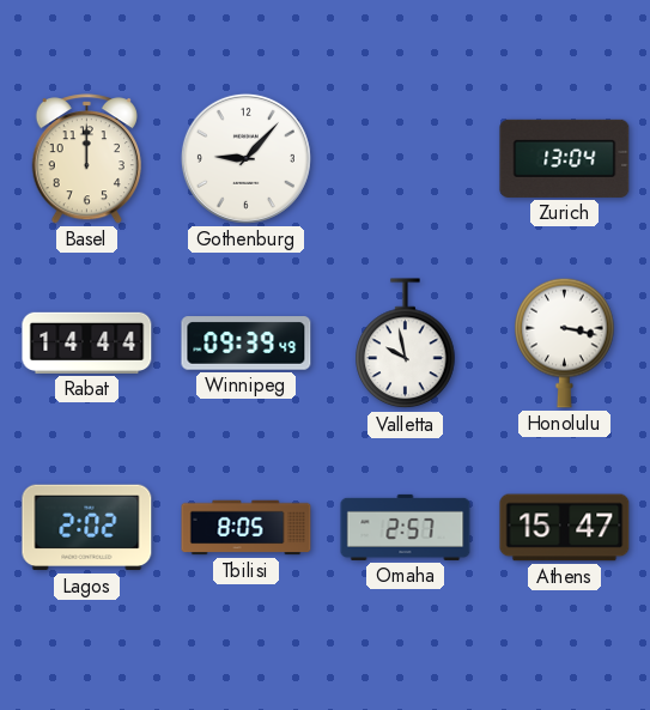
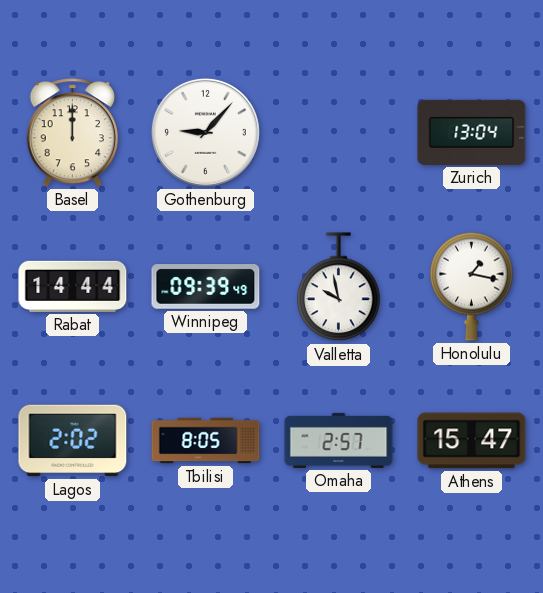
Honolulu: 3:17 -> 1:17
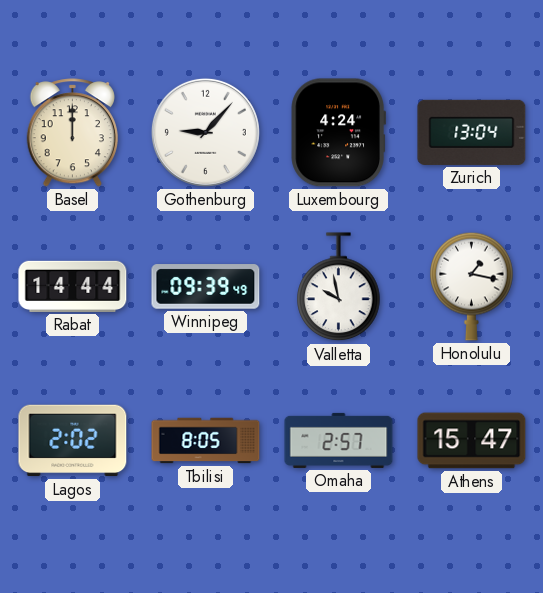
Luxembourg: none -> 4:24
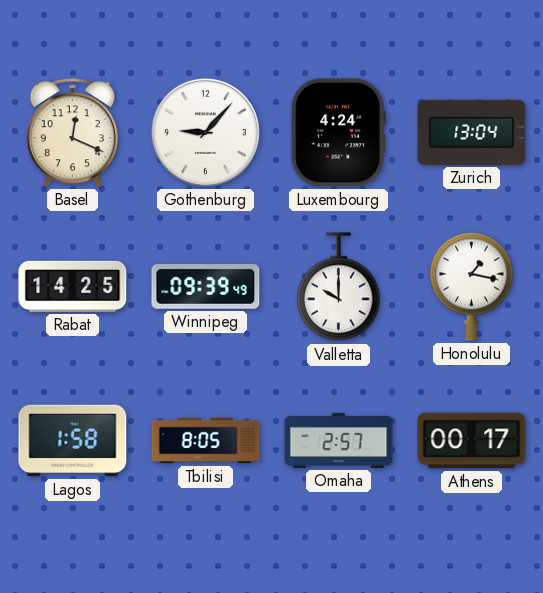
Basel: 12:00 -> 12:19
Rabat: 14:44 -> 14:25
Valletta: 9:58 -> 10:00
Lagos: 2:02 -> 1:58
Athens: 15:47 -> 00:17
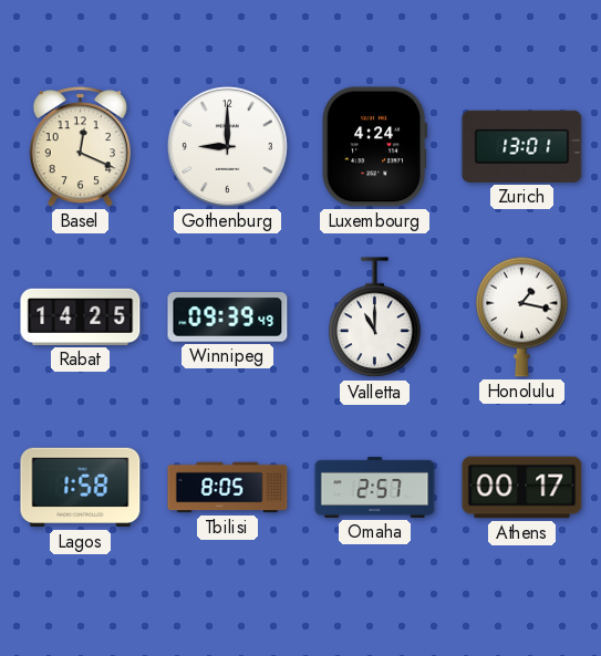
Gothenburg: 9:07 -> 9:00
Zurich: 13:04 -> 13:01
Valletta: 10:00 -> 11:00
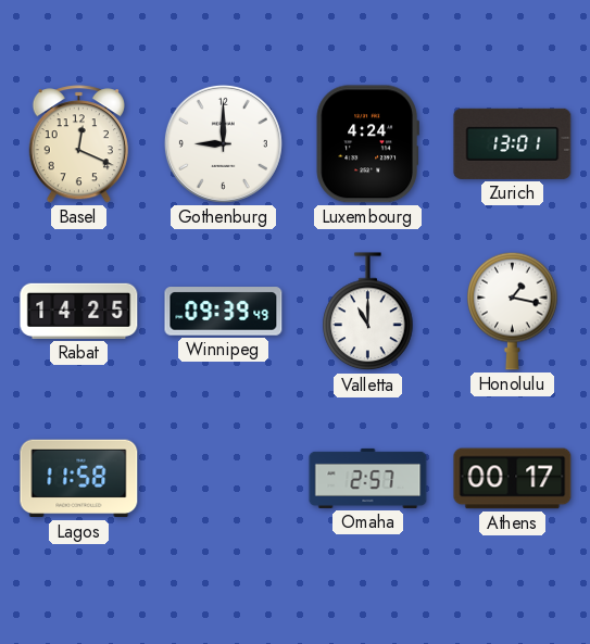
Lagos: 1:58 -> 11:58
Tbilisi: 8:05 -> none
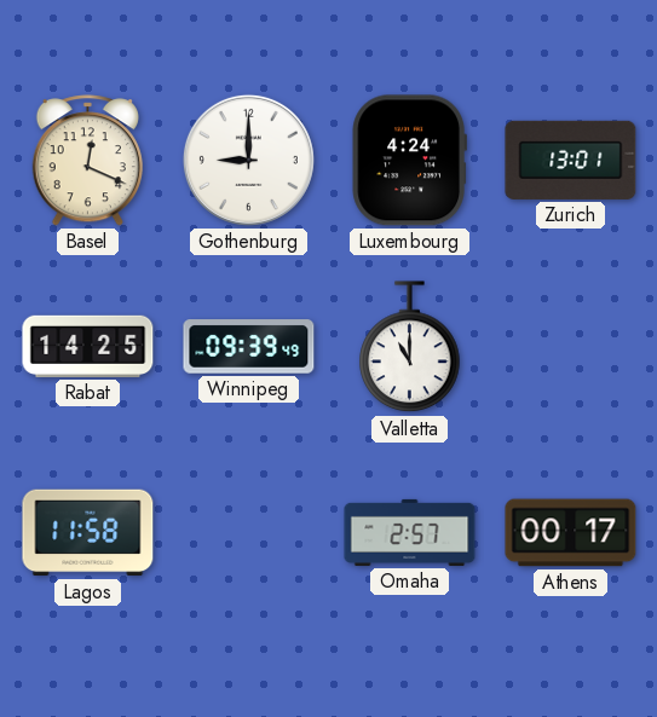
Honolulu: 1:17 -> none
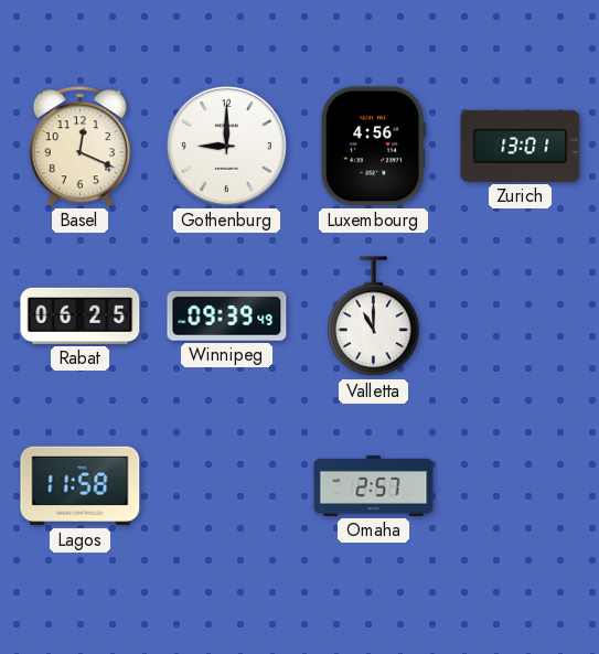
Luxembourg: 4:24 -> 4:56
Rabat: 14:25 -> 06:25
Athens: 00:17 -> none
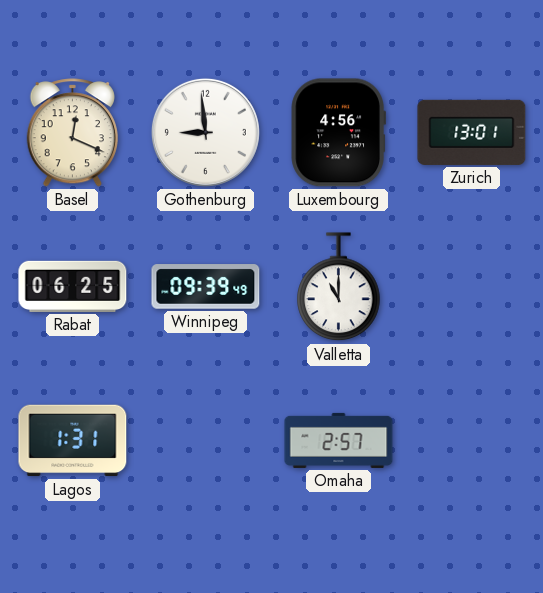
Gothenburg: 9:00 -> 8:59
Lagos: 11:58 -> 1:31
